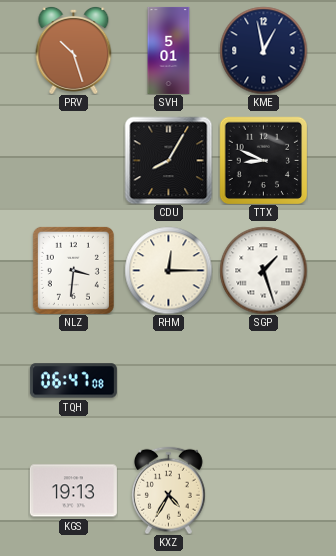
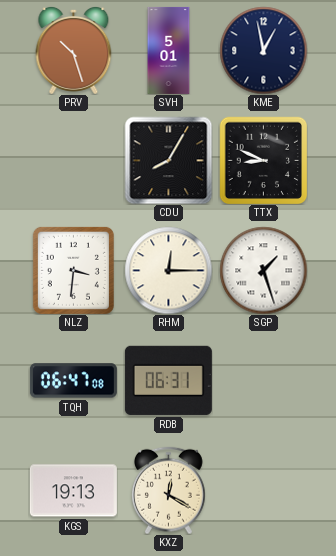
RDB: none -> 06:31
KXZ: 4:35 -> 12:20
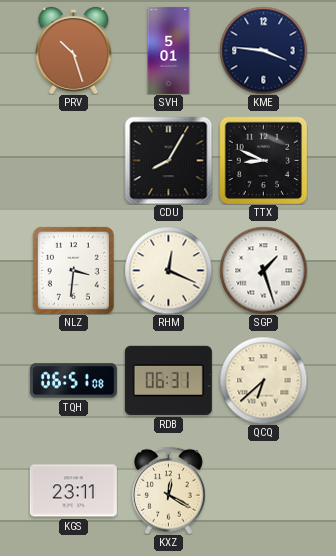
KME: 12:58 -> 3:46
RHM: 12:15 -> 12:19
TQH: 06:47 -> 06:51
QCQ: none -> 6:38
KGS: 19:13 -> 23:11
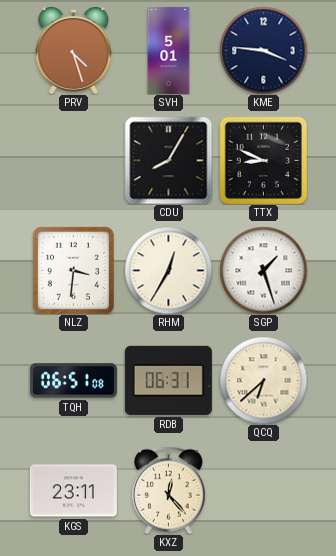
PRV: 10:27 -> 4:27
RHM: 12:19 -> 12:35
KXZ: 12:20 -> 12:23
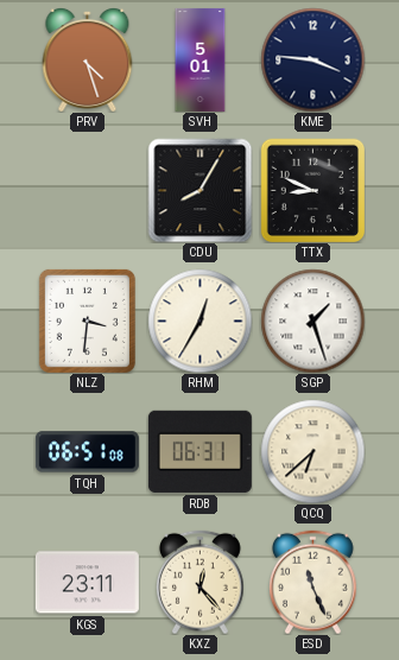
ESD: none -> 11:26
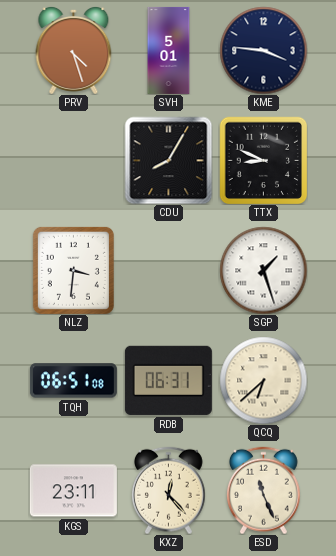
RHM: 12:35 -> none
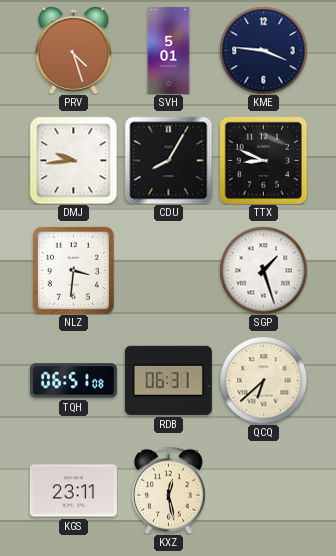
DMJ: none -> 9:44
KXZ: 12:23 -> 12:28
ESD: 11:26 -> none
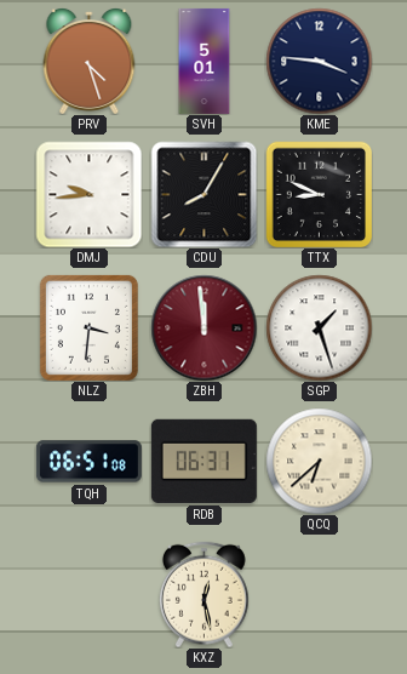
ZBH: none -> 11:59
KGS: 23:11 -> none
